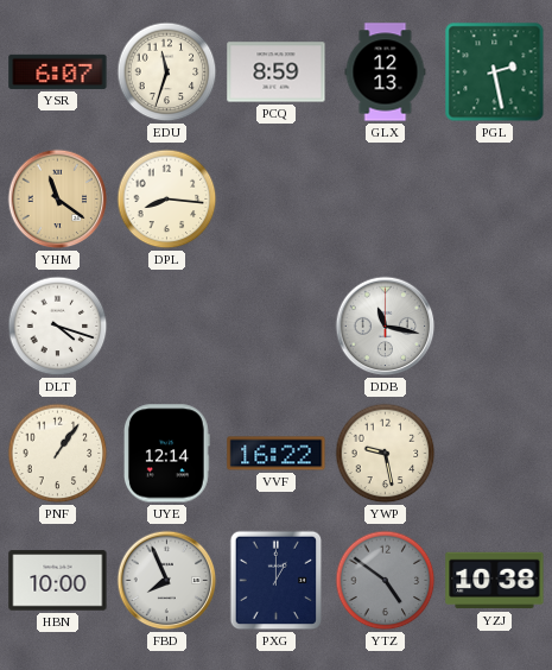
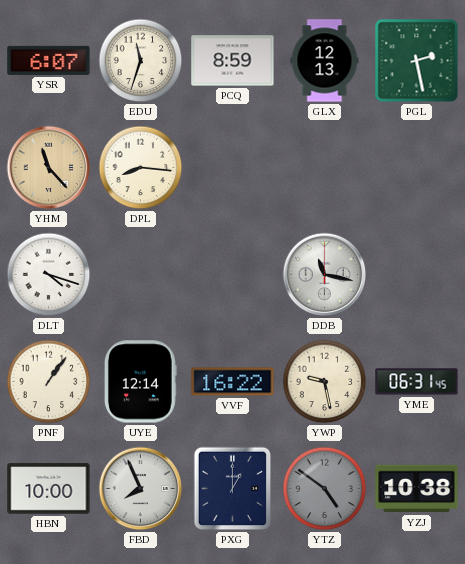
YHM: 11:21 -> 11:23
YME: none -> 06:31
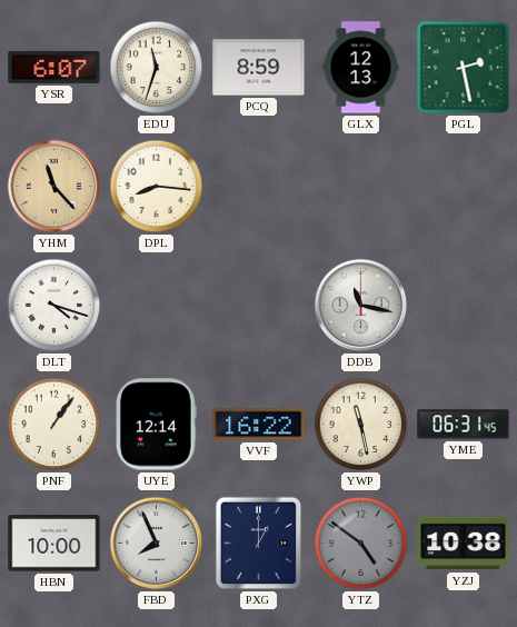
YWP: 9:28 -> 11:28
